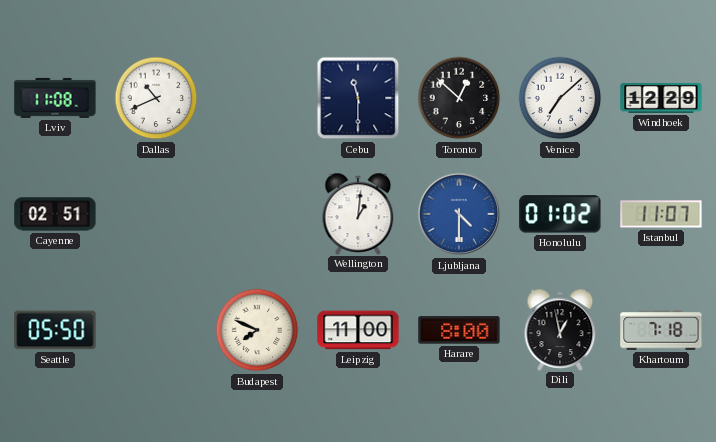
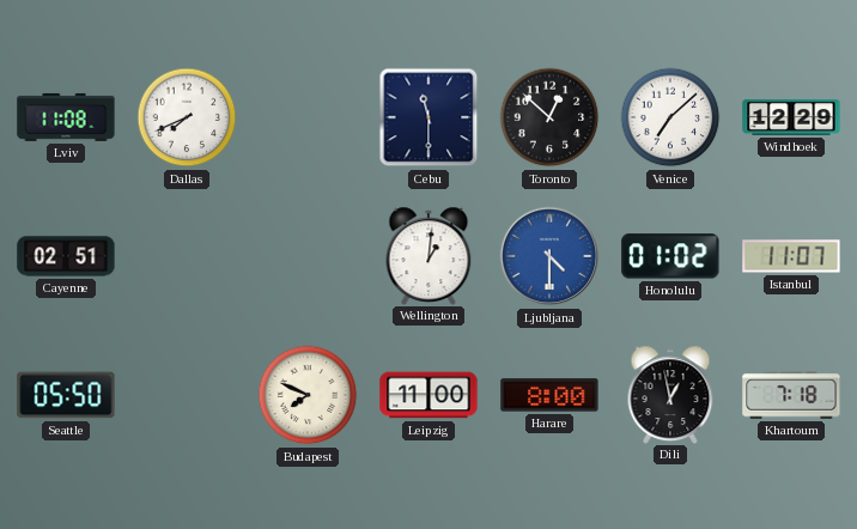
Dallas: 10:41 -> 7:41
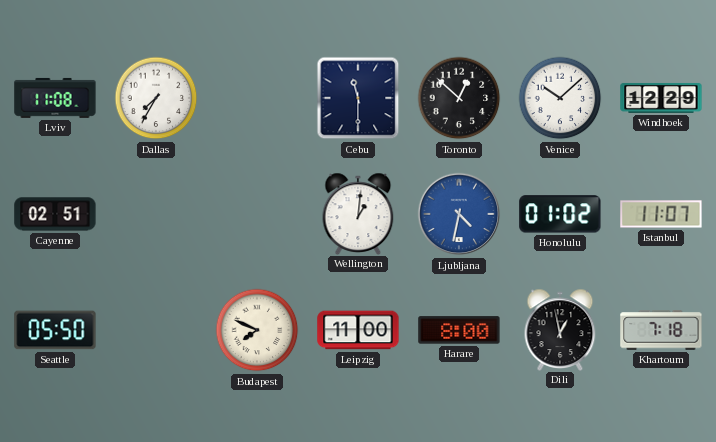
Dallas: 7:41 -> 7:35
Venice: 7:08 -> 10:08
Ljubljana: 4:30 -> 4:32
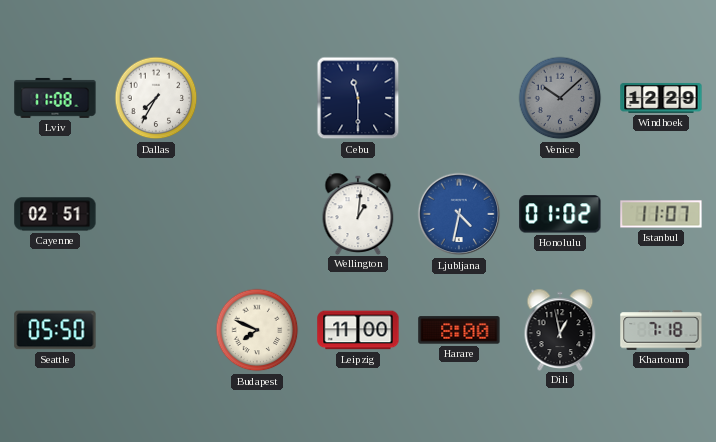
Toronto: 12:52 -> none
Venice dial: white -> grey
